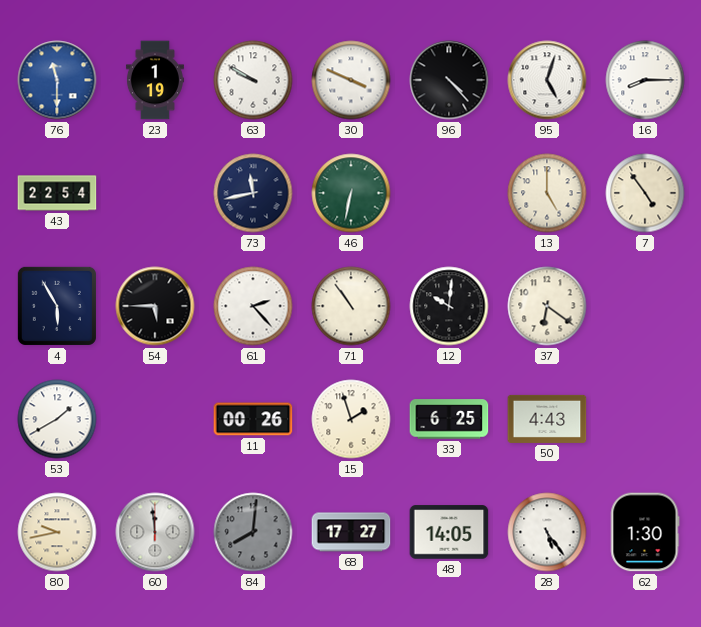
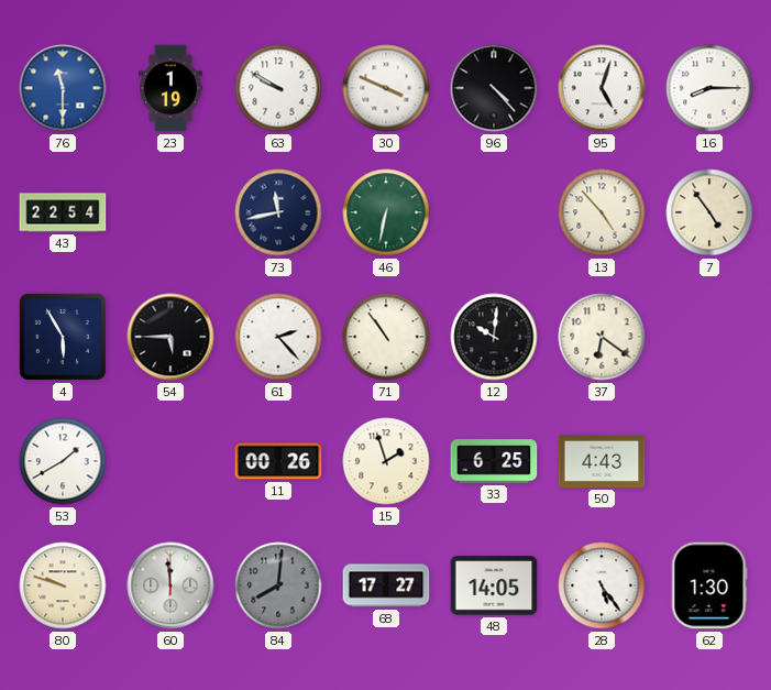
13: 5:00 -> 4:53
80: 9:43 -> 9:48
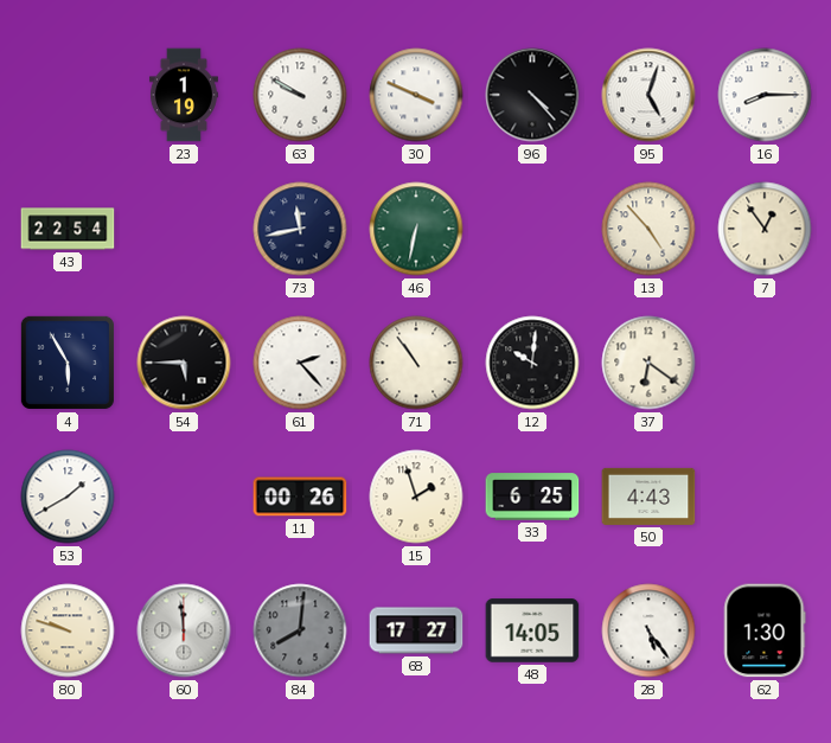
76: 11:30 -> none
7: 4:54 -> 12:54
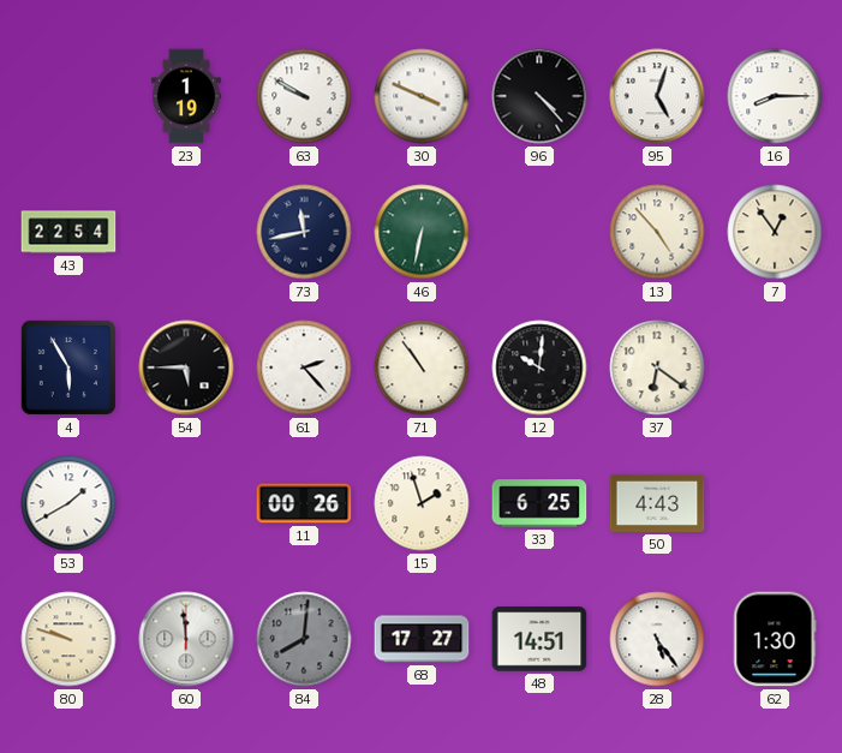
48: 14:05 -> 14:51
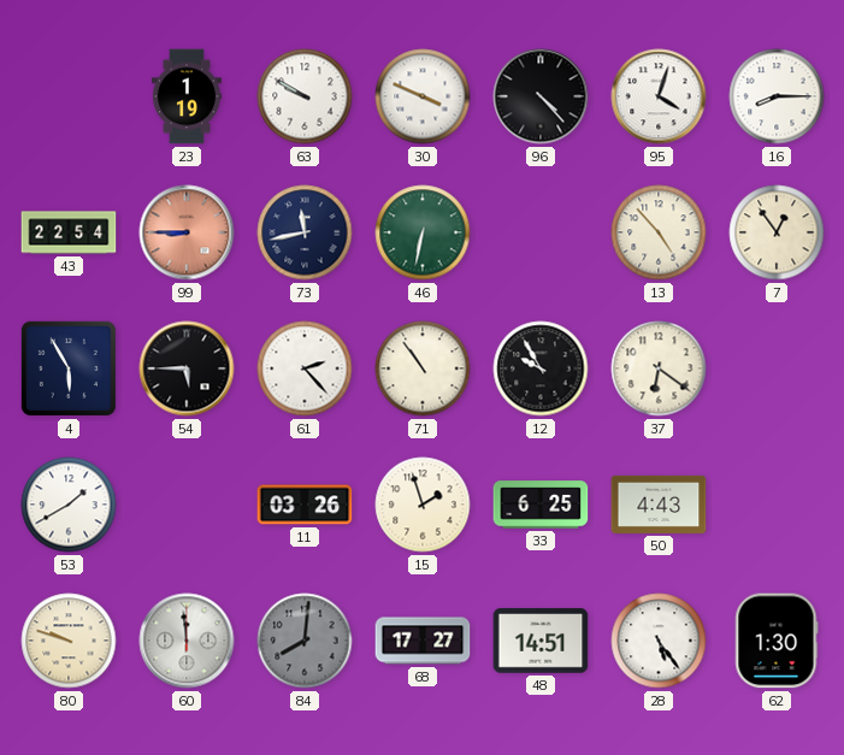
95: 5:03 -> 4:03
99: none -> 8:45
12: 10:01 -> 9:55
11: 00:26 -> 03:26
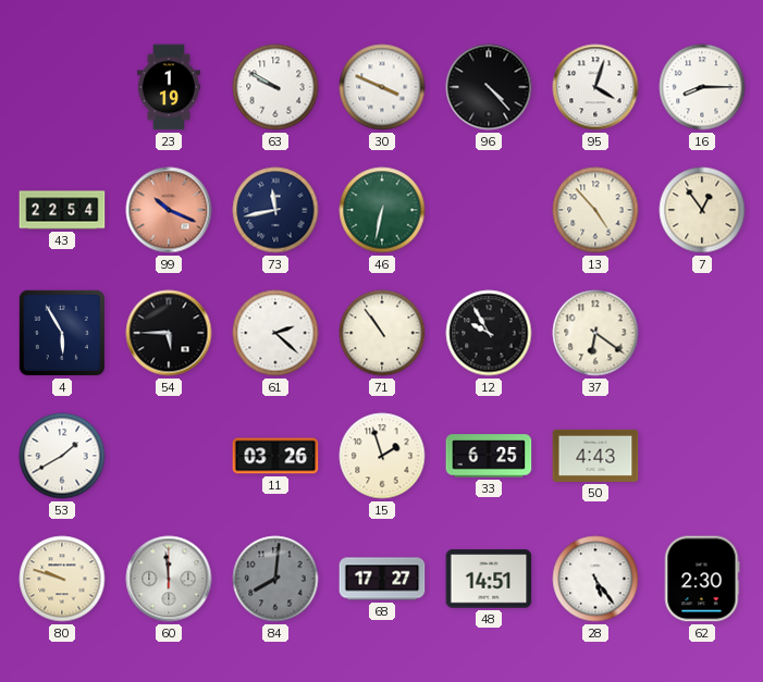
99: 8:45 -> 10:19
61: 2:23 -> 2:22
62: 1:30 -> 2:30
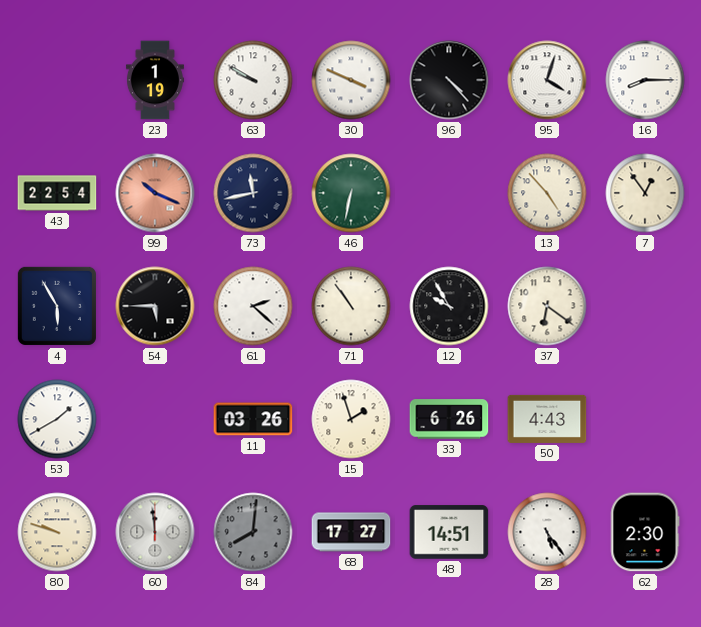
33: 6:25 -> 6:26
